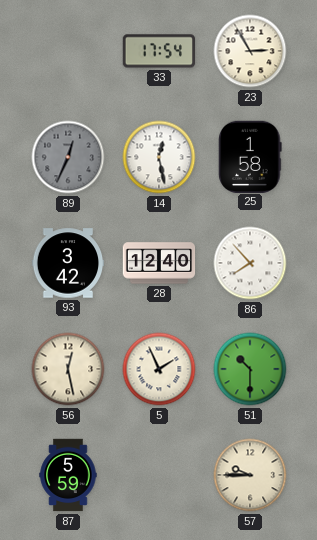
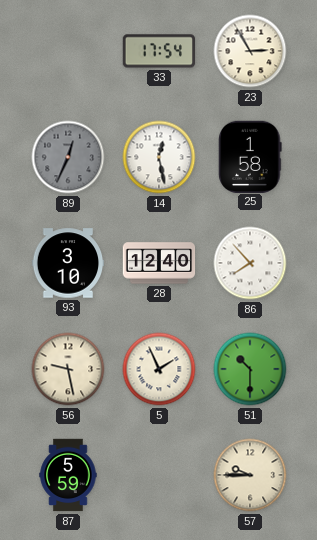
93: 3:42 -> 3:10
56: 12:28 -> 9:28
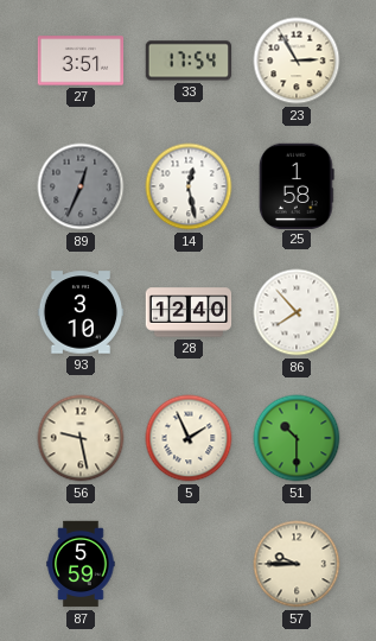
27: none -> 3:51
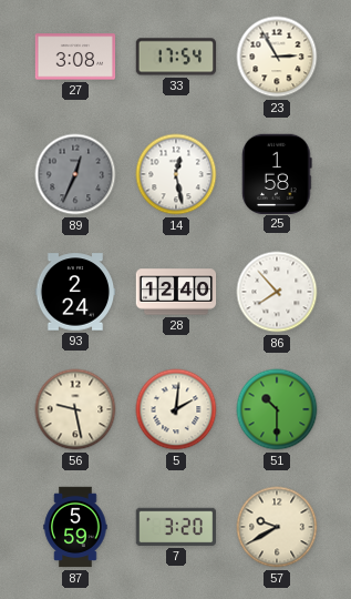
27: 3:51 -> 3:08
93: 3:10 -> 2:24
5: 1:56 -> 2:01
7: none -> 3:20
57: 9:45 -> 9:40
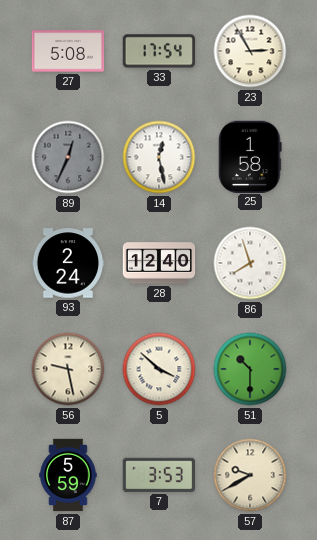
27: 3:08 -> 5:08
86: 7:53 -> 7:57
5: 2:01 -> 3:52
7: 3:20 -> 3:53
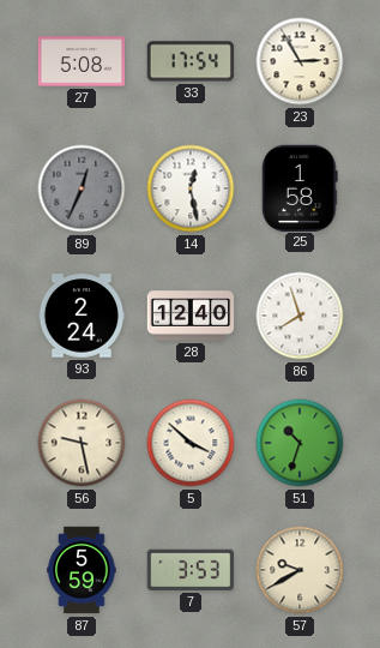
51: 10:30 -> 10:33
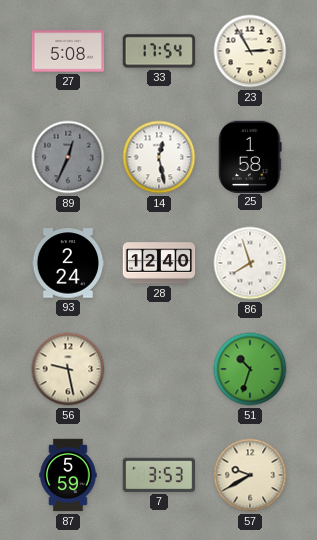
5: 3:52 -> none
